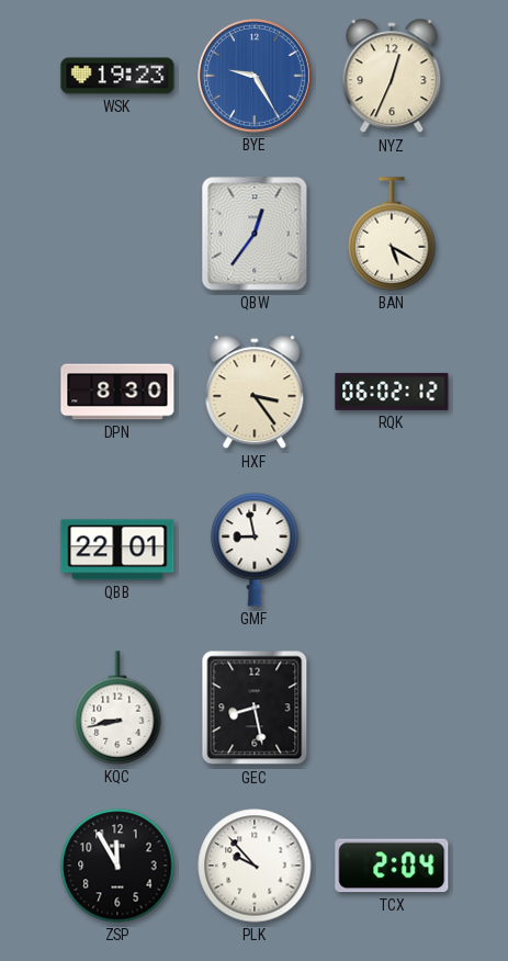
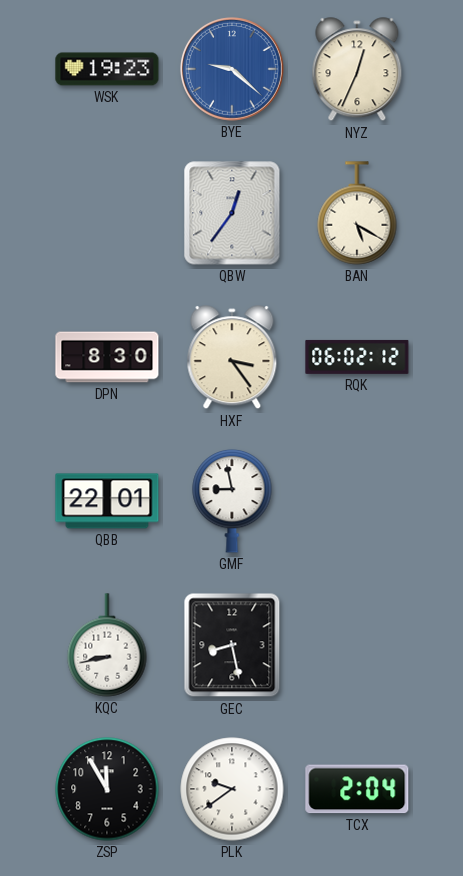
BYE: 9:25 -> 9:22
PLK: 9:53 -> 9:39
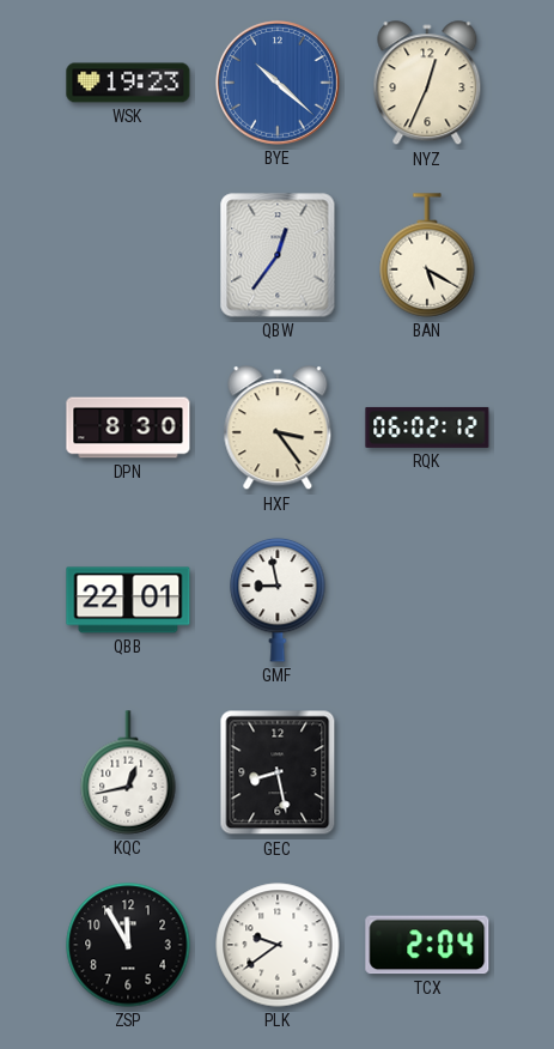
BYE: 9:22 -> 10:22
KQC: 8:43 -> 12:43
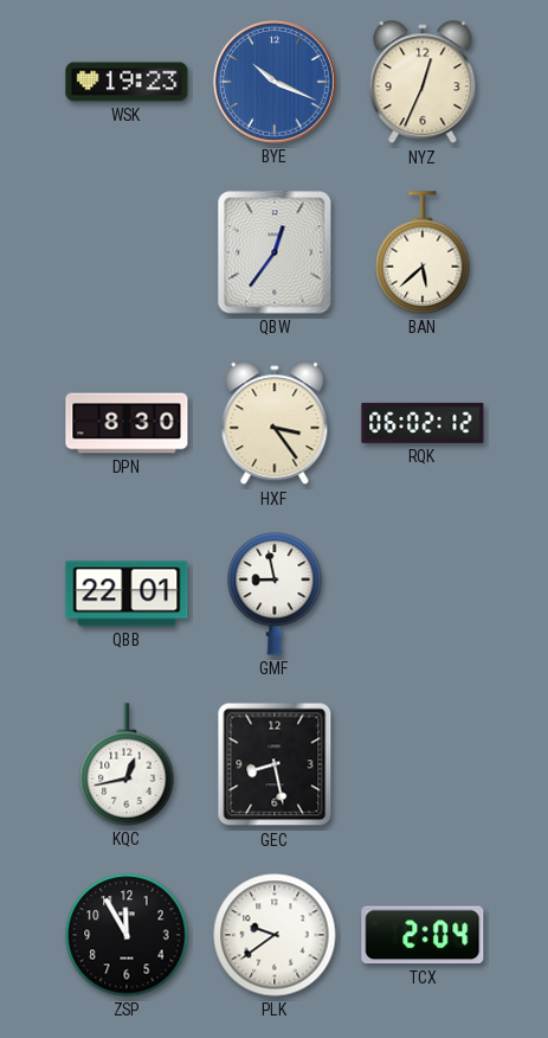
BYE: 10:22 -> 10:19
BAN: 5:20 -> 5:38
